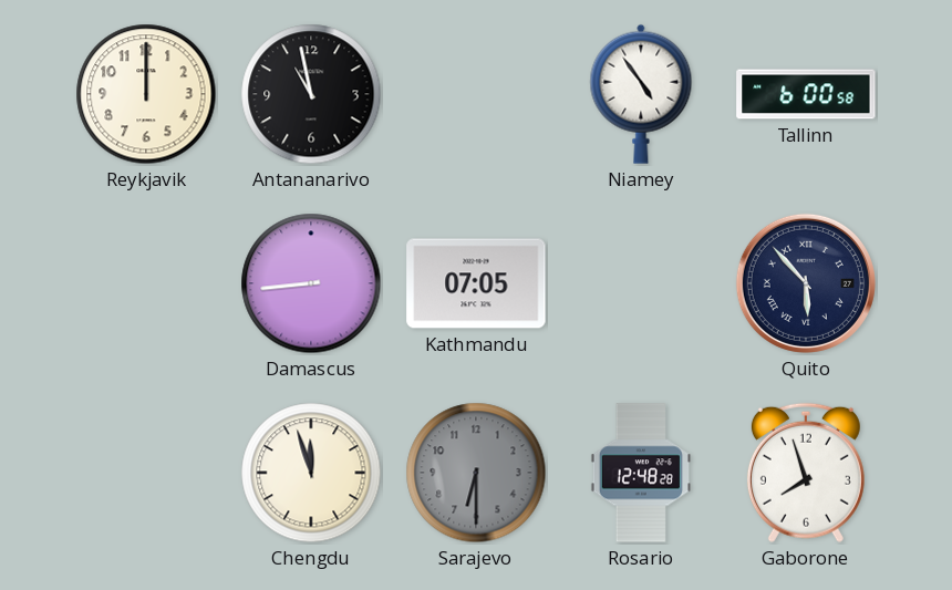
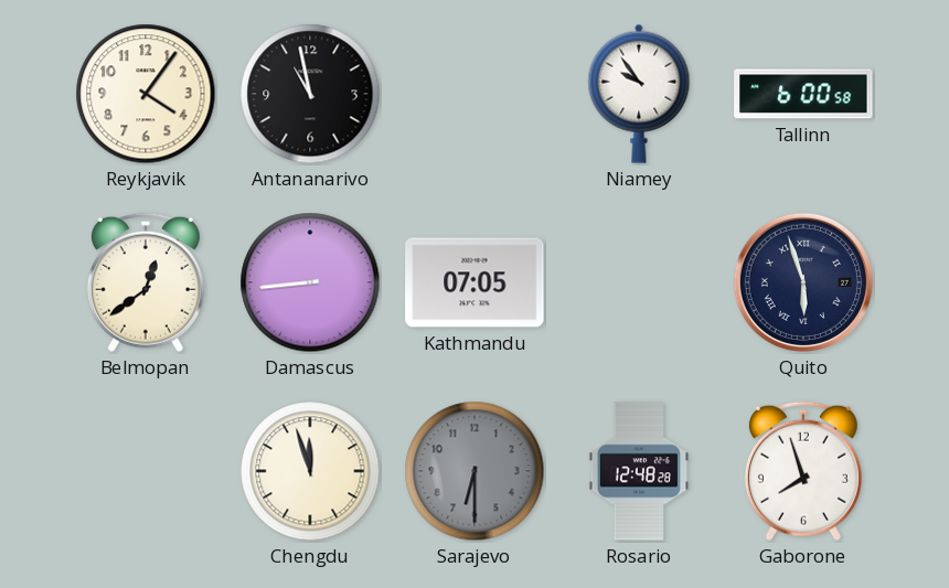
Reykjavik: 12:00 -> 4:06
Niamey: 4:54 -> 9:54
Belmopan: none -> 12:39
Quito: 5:53 -> 5:57
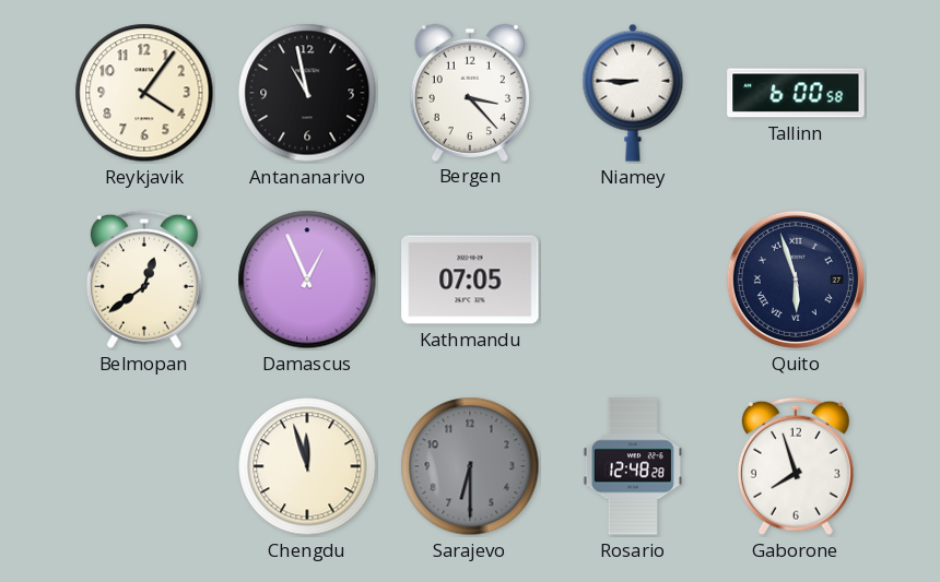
Bergen: none -> 3:23
Niamey: 9:54 -> 8:45
Damascus: 8:44 -> 12:56
